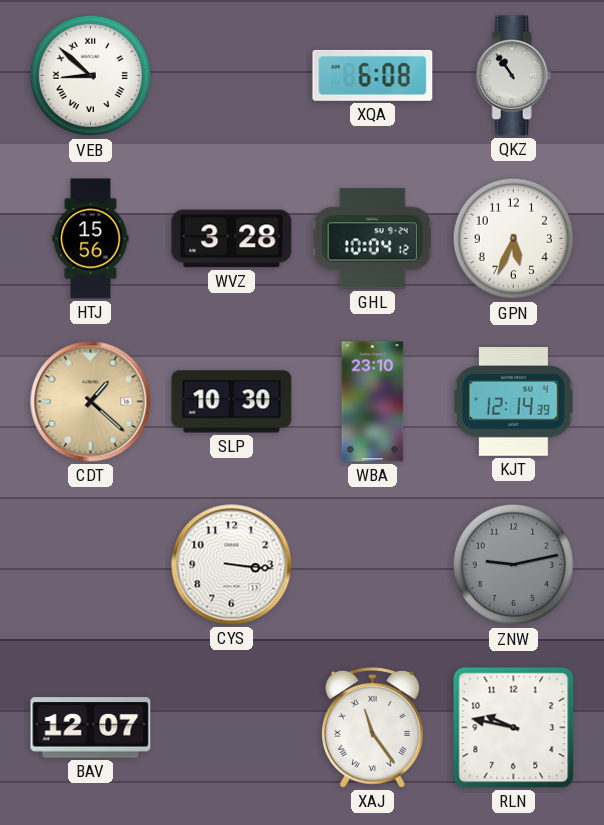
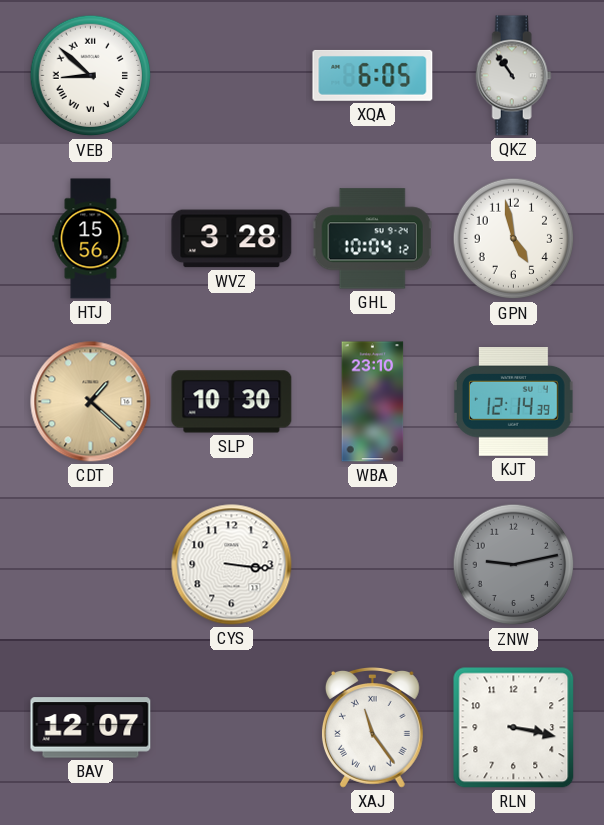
XQA: 6:08 -> 6:05
GPN: 5:34 -> 4:58
RLN: 9:47 -> 3:17
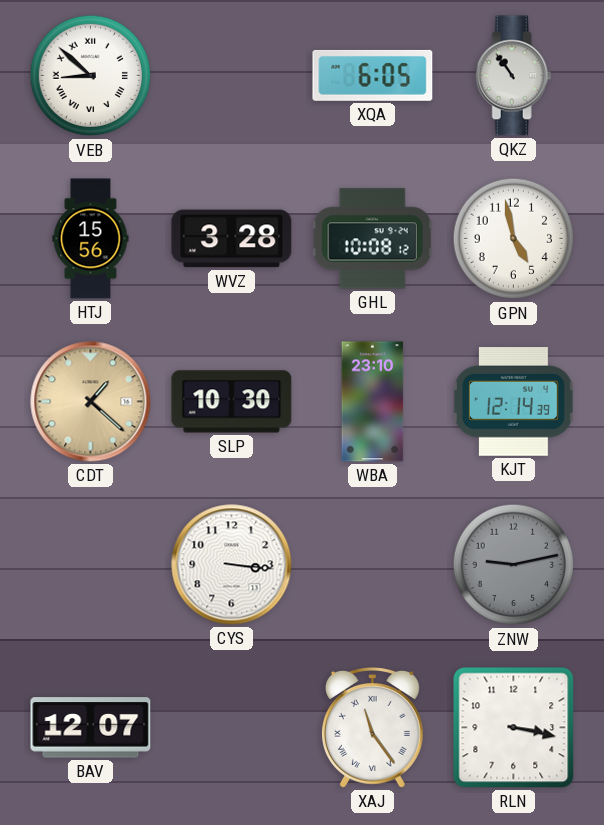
GHL: 10:04 -> 10:08
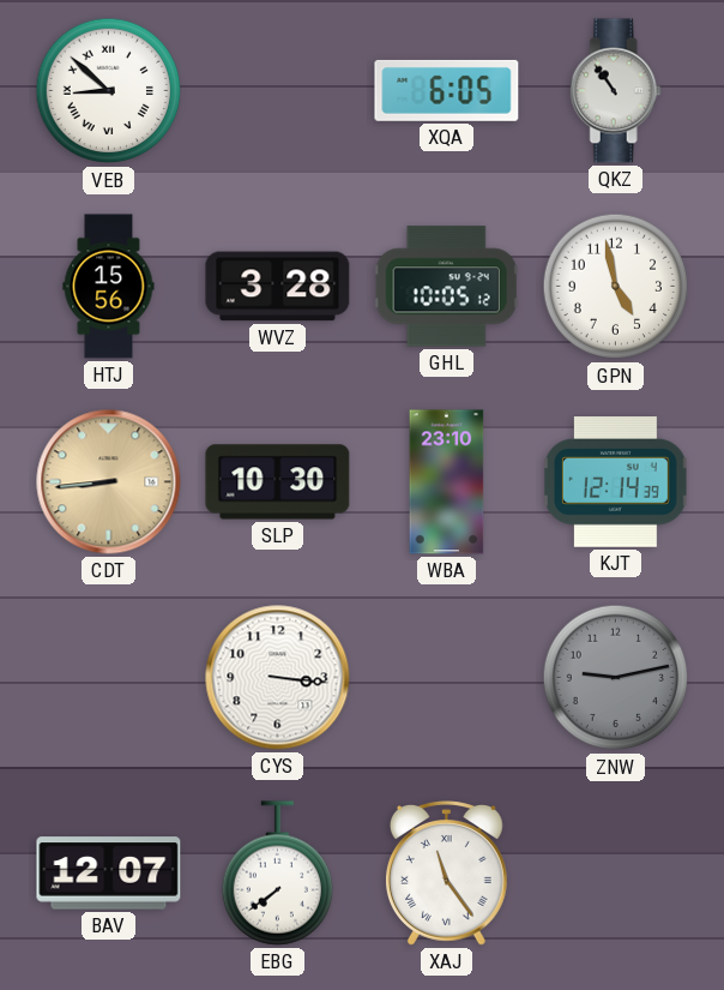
GHL: 10:08 -> 10:05
CDT: 1:22 -> 8:44
EBG: none -> 7:39
RLN: 3:17 -> none
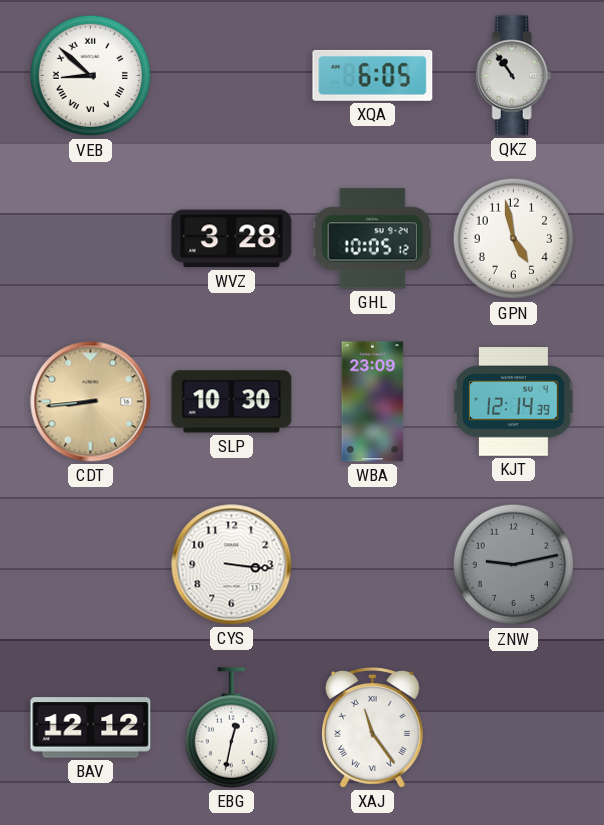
HTJ: 15:56 -> none
WBA: 23:10 -> 23:09
BAV: 12:07 -> 12:12
EBG: 7:39 -> 12:32
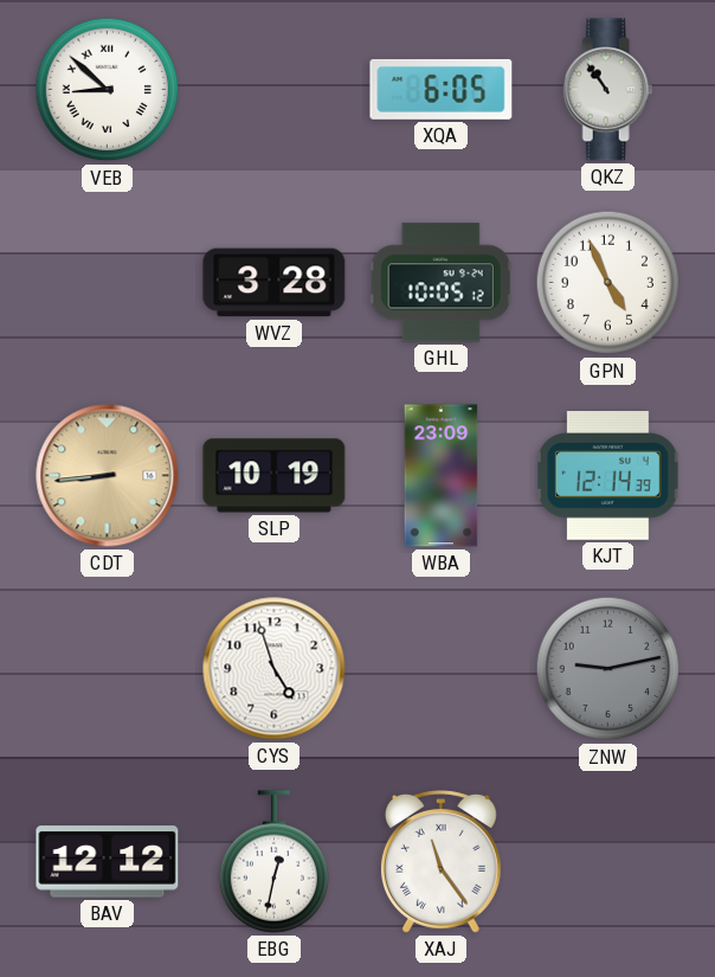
GPN: 4:58 -> 4:56
SLP: 10:30 -> 10:19
CYS: 3:16 -> 4:57
